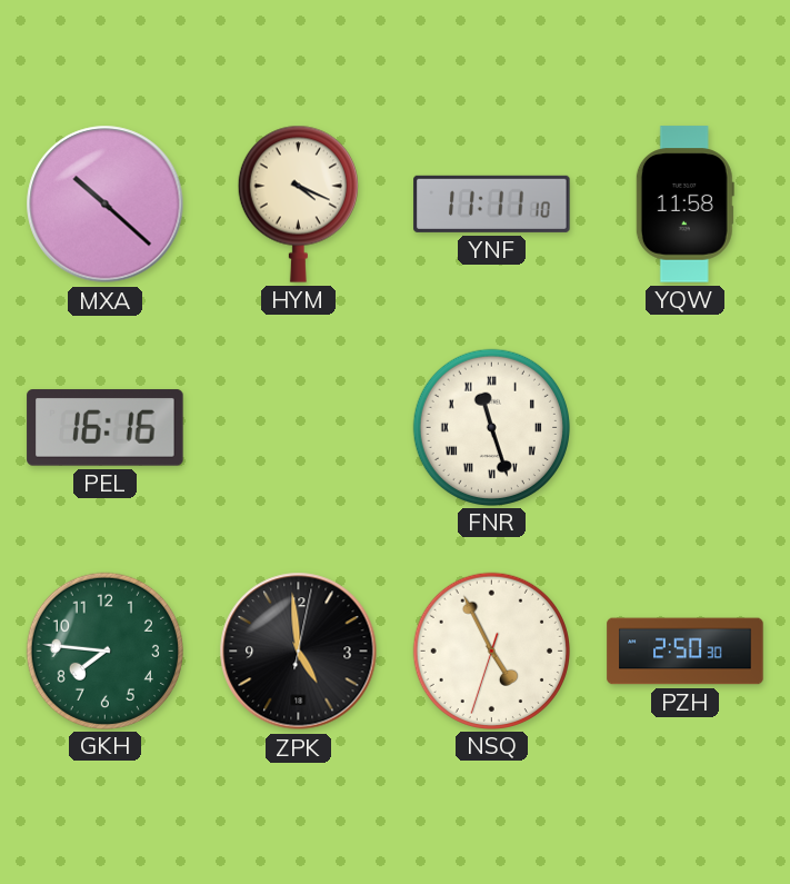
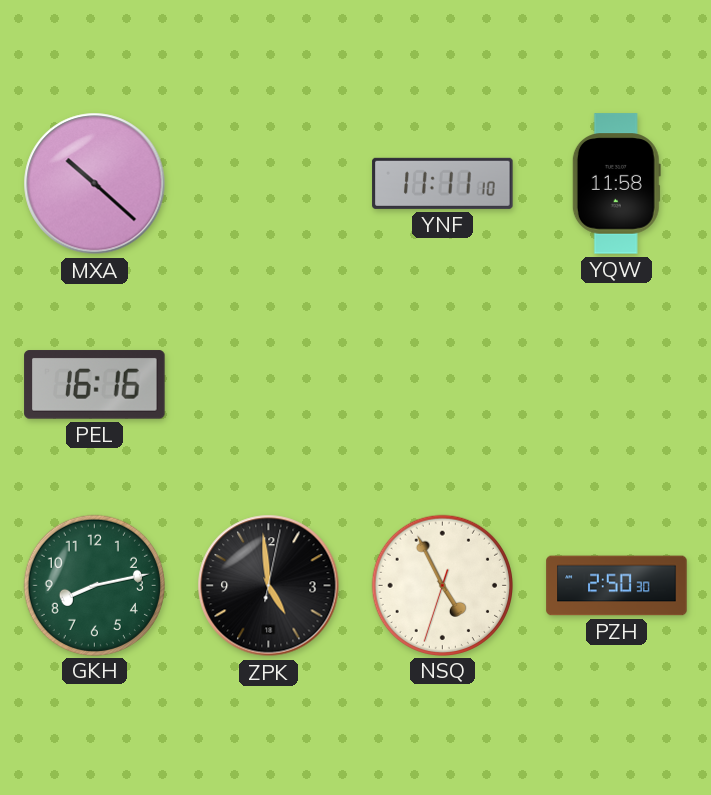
HYM: 4:19 -> none
FNR: 11:27 -> none
GKH: 7:46 -> 8:13
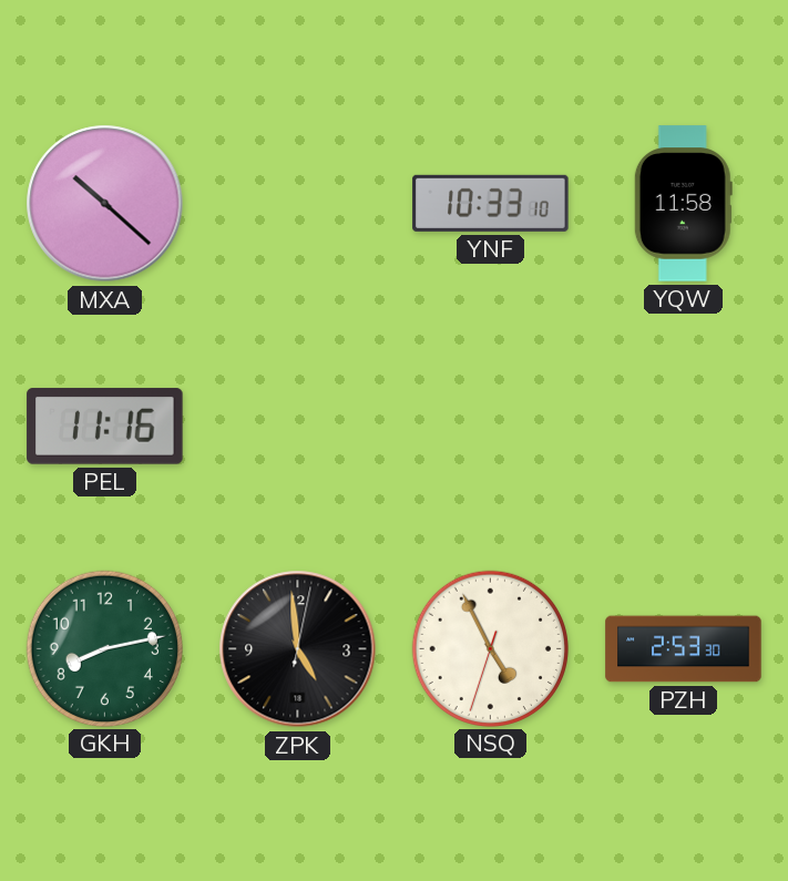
YNF: 11:11 -> 10:33
PEL: 16:16 -> 11:16
PZH: 2:50 -> 2:53
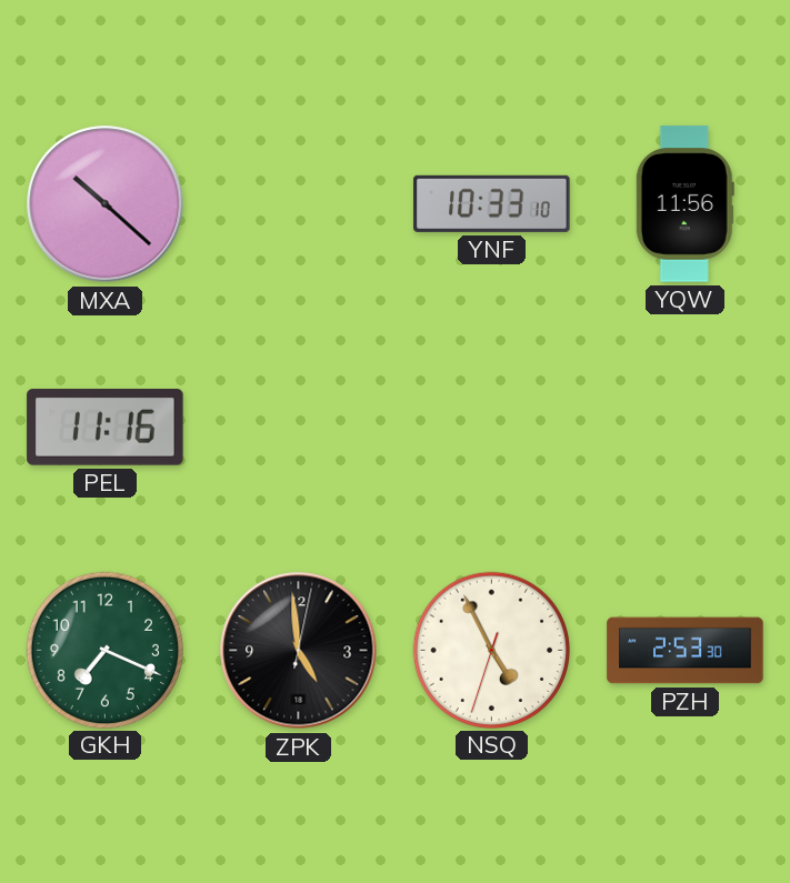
YQW: 11:58 -> 11:56
GKH: 8:13 -> 7:19
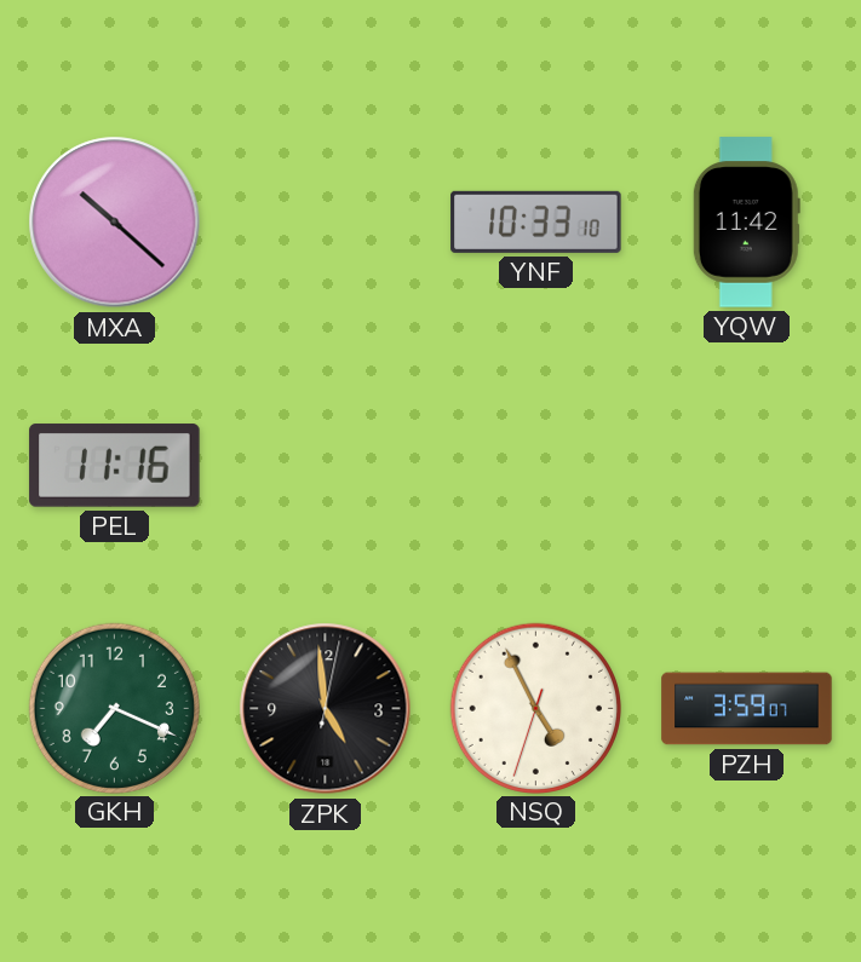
YQW: 11:56 -> 11:42
PZH: 2:53 -> 3:59
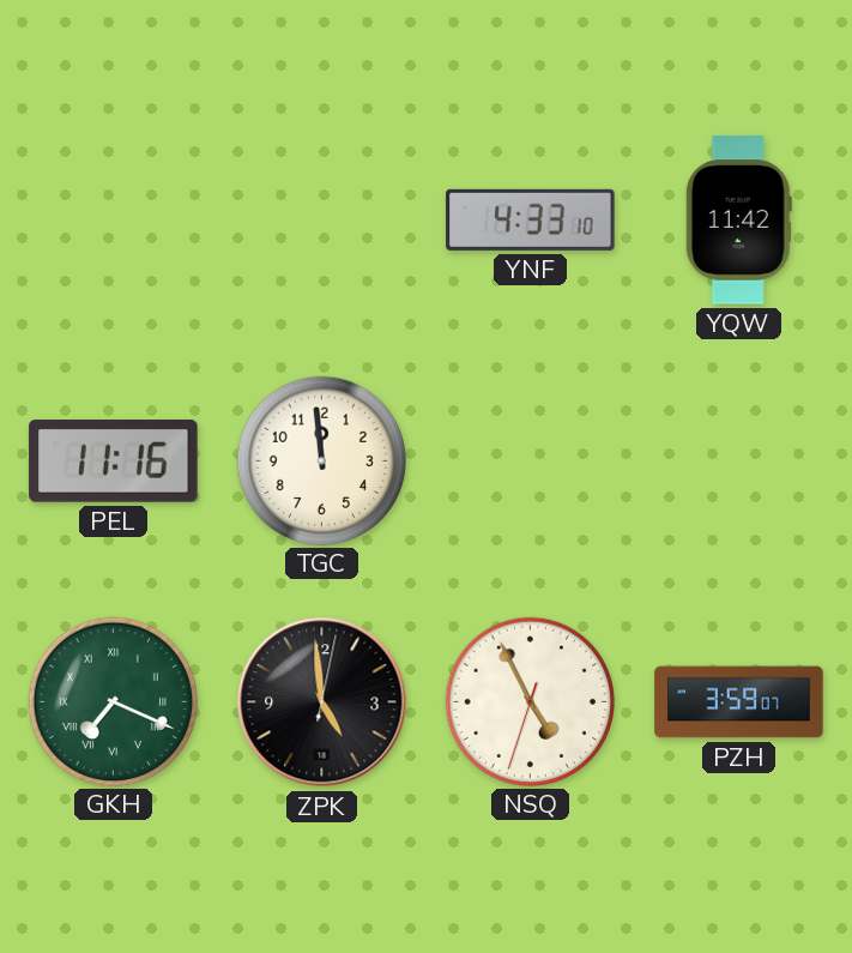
MXA: 10:22 -> none
YNF: 10:33 -> 4:33
TGC: none -> 11:59
GKH numerals: Arabic -> Roman
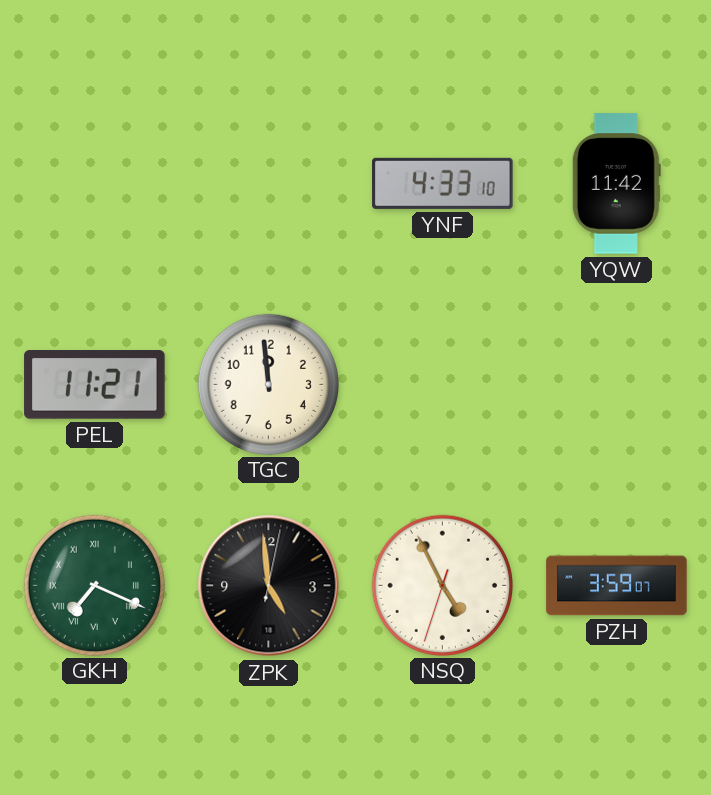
PEL: 11:16 -> 11:21
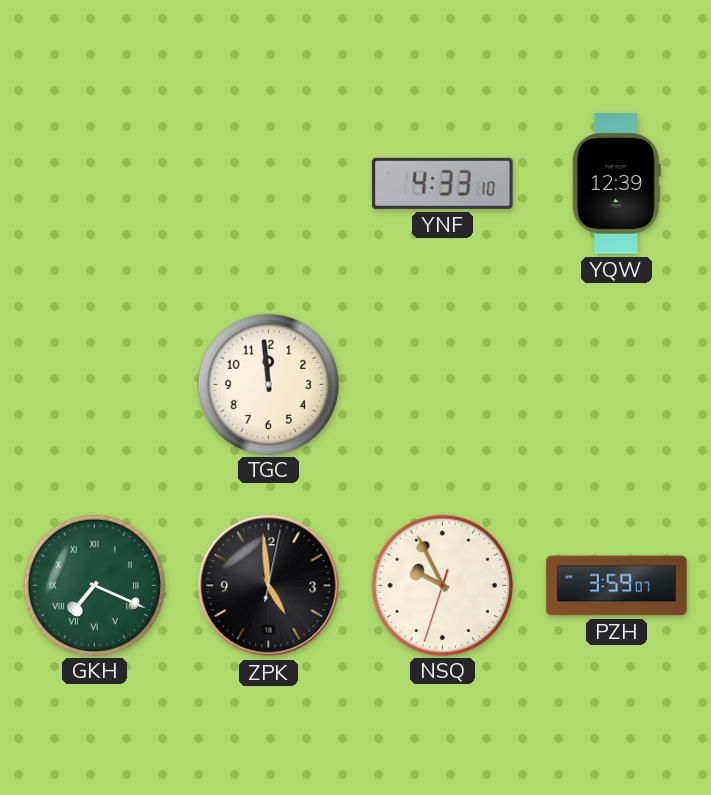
YQW: 11:42 -> 12:39
PEL: 11:21 -> none
NSQ: 4:55 -> 9:55
